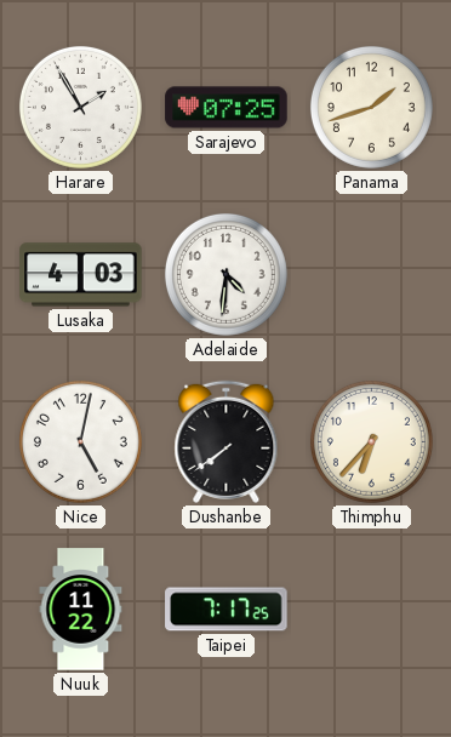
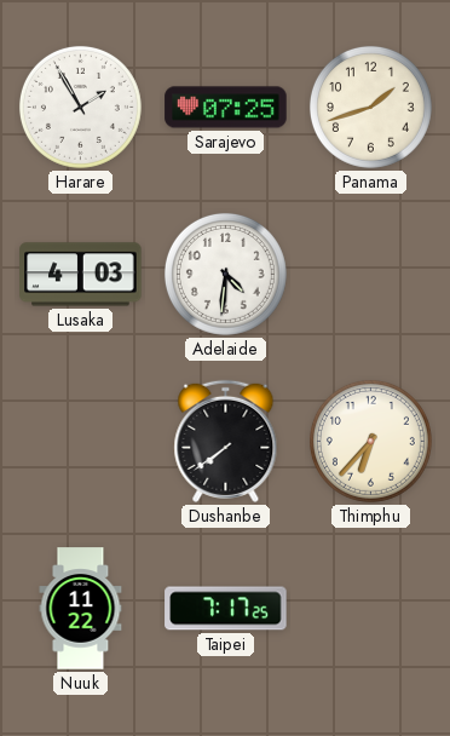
Nice: 5:02 -> none
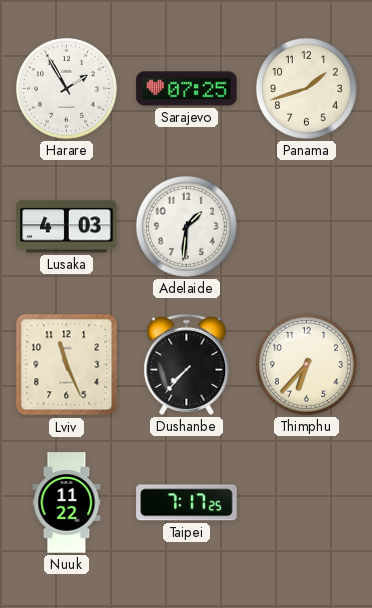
Adelaide: 4:31 -> 1:31
Lviv: none -> 11:26
Dushanbe: 7:39 -> 7:37
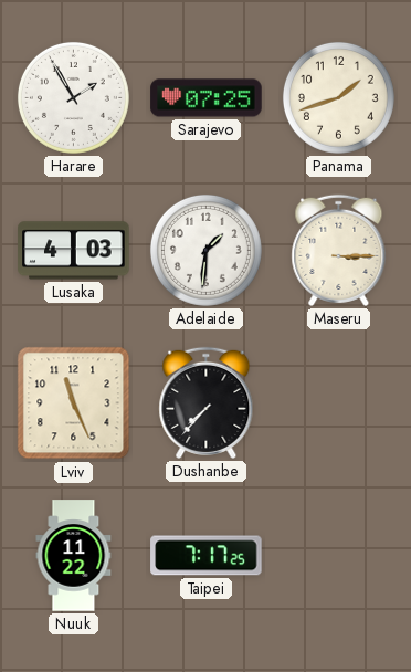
Maseru: none -> 3:15
Thimphu: 6:37 -> none
